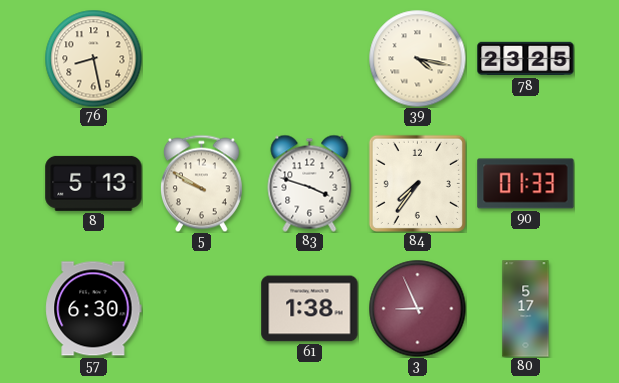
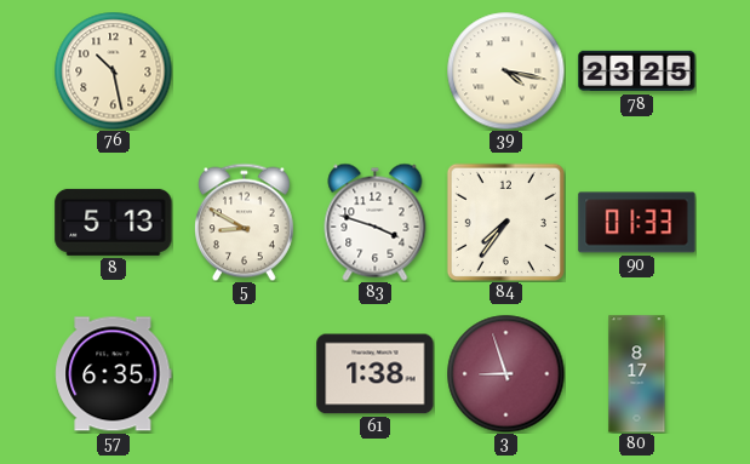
76: 8:28 -> 10:28
5: 9:50 -> 8:50
57: 6:30 -> 6:35
3: 8:56 -> 8:57
80: 5:17 -> 8:17
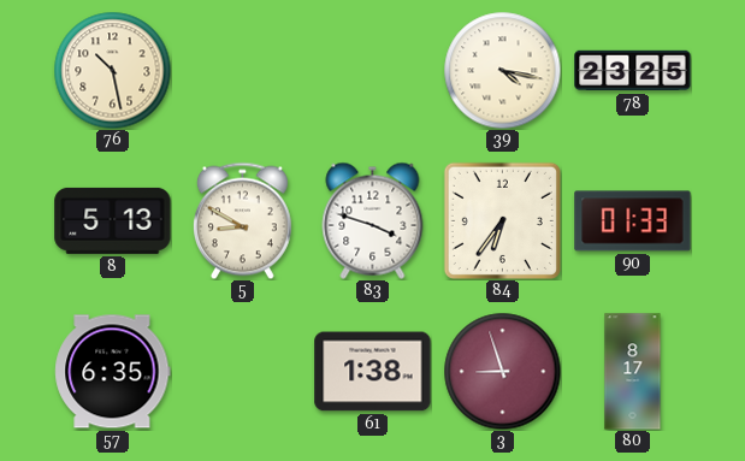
84: 7:36 -> 6:36
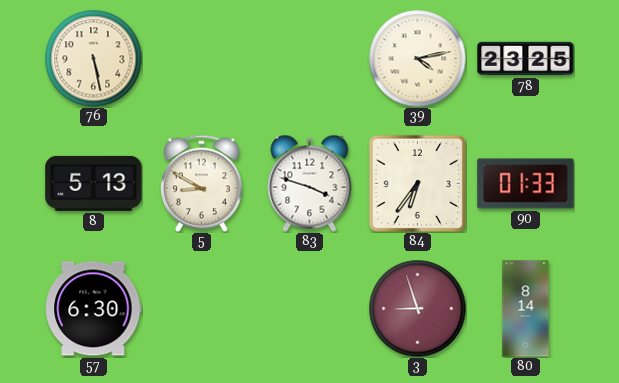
76: 10:28 -> 5:28
39: 4:17 -> 4:13
57: 6:35 -> 6:30
61: 1:38 -> none
80: 8:17 -> 8:14
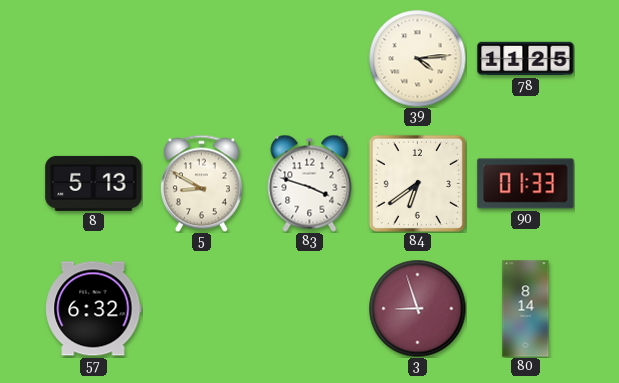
76: 5:28 -> none
39: 4:13 -> 4:14
78: 23:25 -> 11:25
84: 6:36 -> 6:39
57: 6:30 -> 6:32
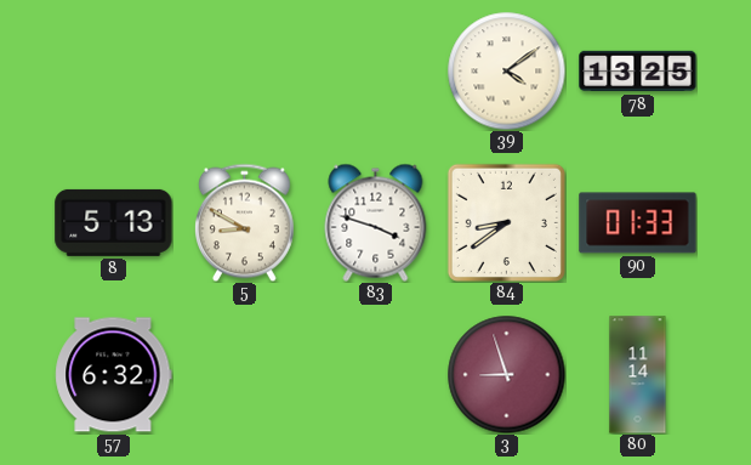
39: 4:14 -> 4:09
78: 11:25 -> 13:25
84: 6:39 -> 8:39
80: 8:14 -> 11:14
